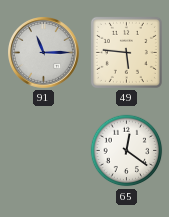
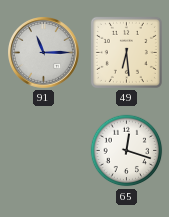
49: 5:46 -> 6:29
65: 12:21 -> 12:18
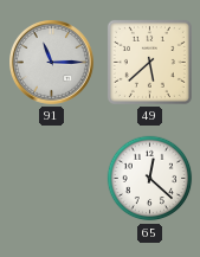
49: 6:29 -> 5:38
65: 12:18 -> 12:22
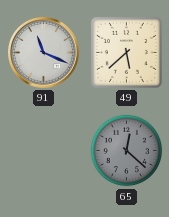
91: 11:15 -> 11:19
65 dial: white -> grey
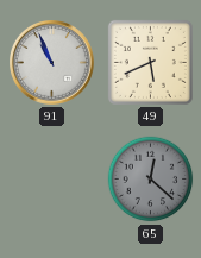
91: 11:19 -> 10:56
49: 5:38 -> 5:41
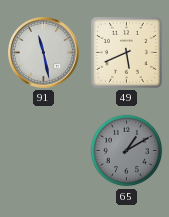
91: 10:56 -> 11:28
65: 12:22 -> 1:10
